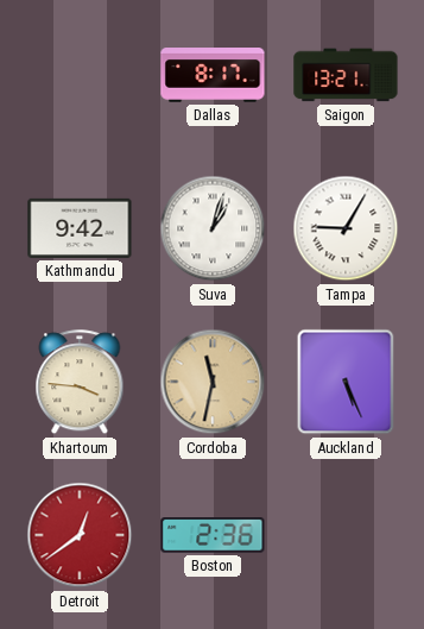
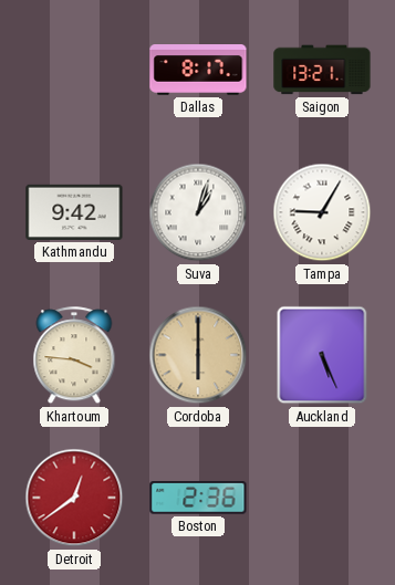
Cordoba: 11:32 -> 6:00
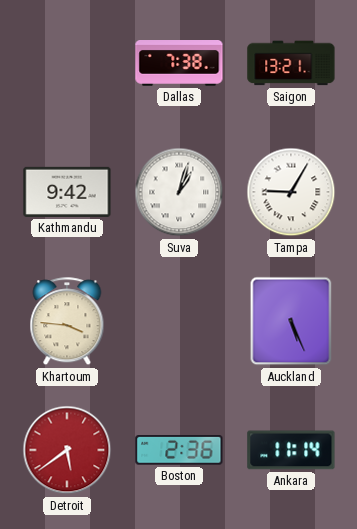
Dallas: 8:17 -> 7:38
Cordoba: 6:00 -> none
Detroit: 12:39 -> 5:39
Ankara: none -> 11:14
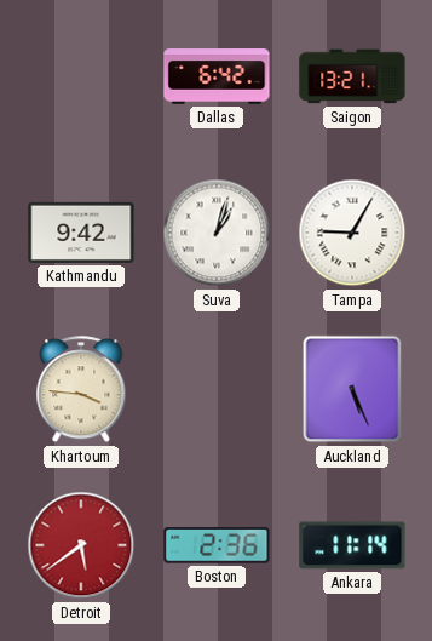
Dallas: 7:38 -> 6:42
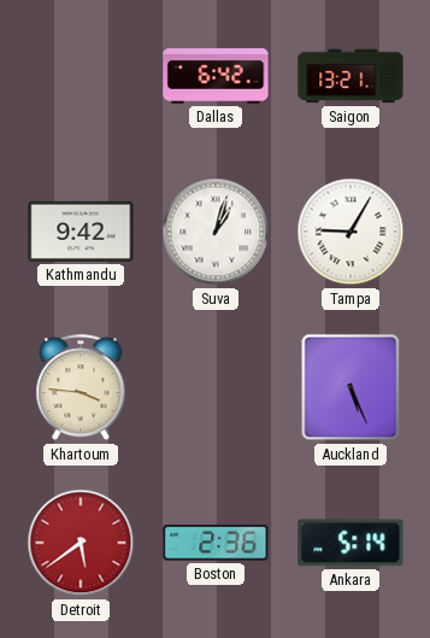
Ankara: 11:14 -> 5:14
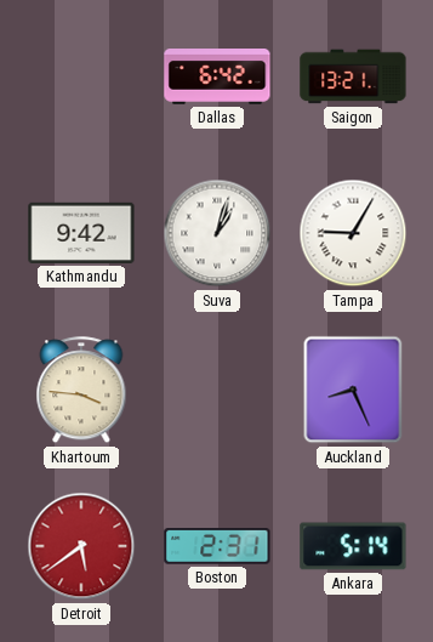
Auckland: 5:26 -> 8:26
Boston: 2:36 -> 2:31
